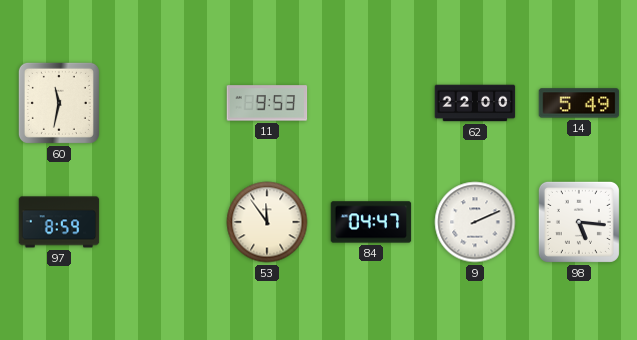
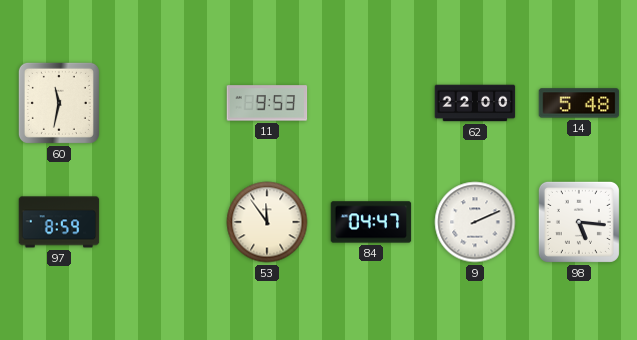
14: 5:49 -> 5:48
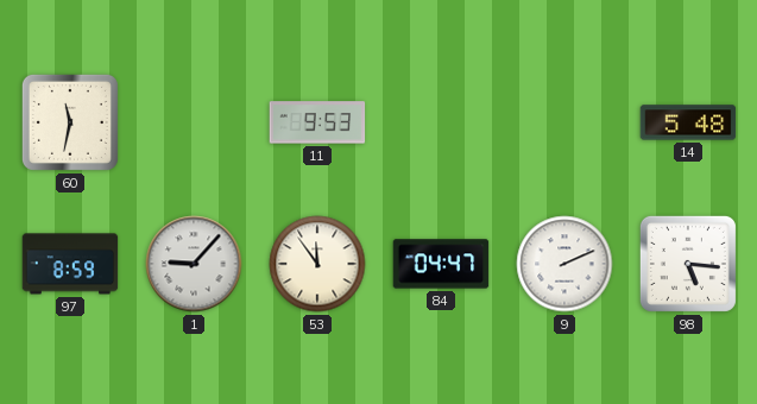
62: 22:00 -> none
1: none -> 9:07
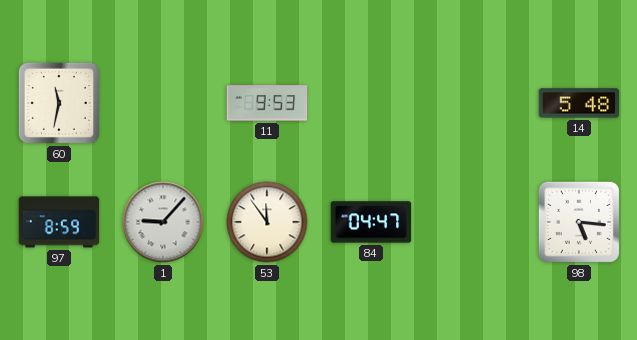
9: 2:11 -> none
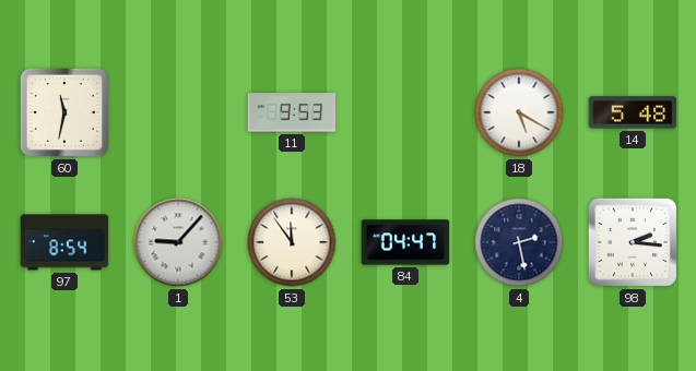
18: none -> 5:20
97: 8:59 -> 8:54
4: none -> 2:28
98: 5:16 -> 2:16
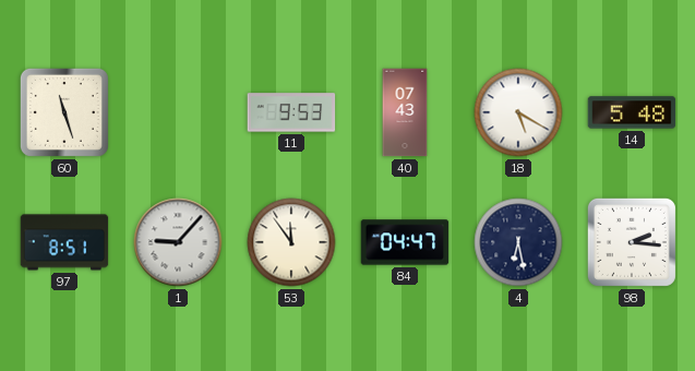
60: 11:32 -> 11:27
40: none -> 07:43
97: 8:54 -> 8:51
4: 2:28 -> 6:28
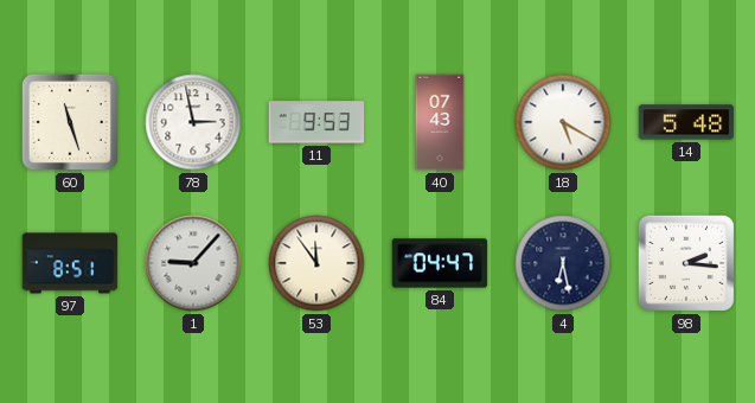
78: none -> 2:58
